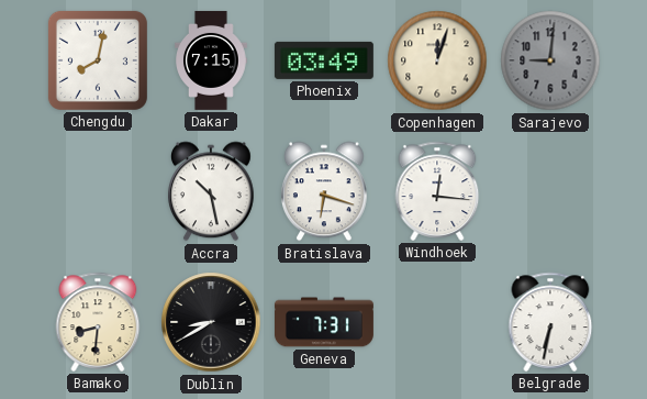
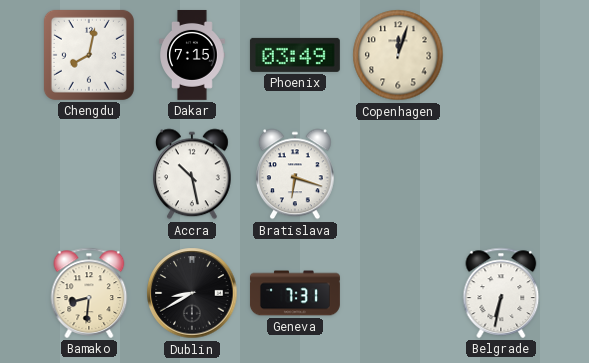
Sarajevo: 9:01 -> none
Windhoek: 12:16 -> none
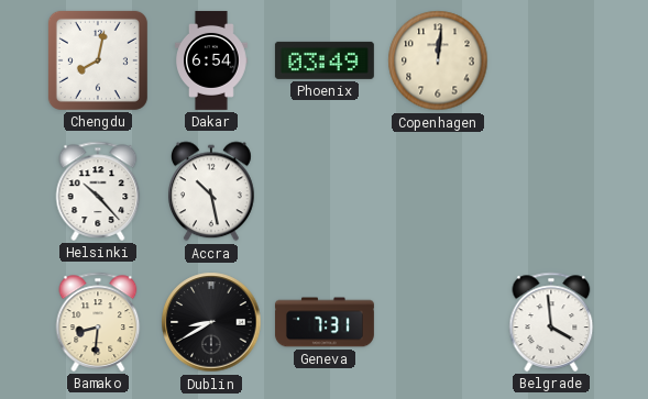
Dakar: 7:15 -> 6:54
Copenhagen: 12:03 -> 12:01
Helsinki: none -> 10:23
Bratislava: 6:18 -> none
Belgrade: 6:32 -> 3:59
